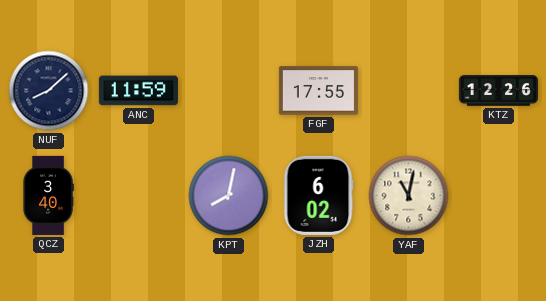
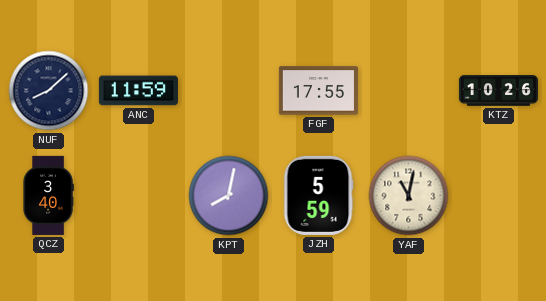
KTZ: 12:26 -> 10:26
JZH: 6:02 -> 5:59
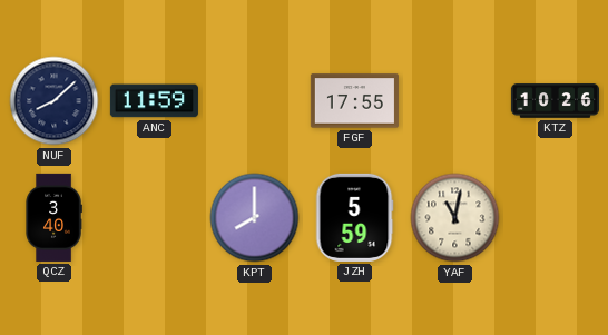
KPT: 8:02 -> 8:00
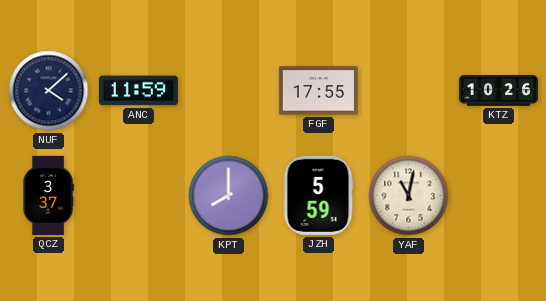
NUF: 8:08 -> 4:08
QCZ: 3:40 -> 3:37
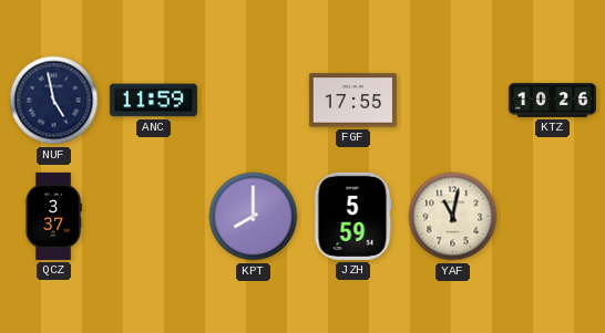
NUF: 4:08 -> 4:58
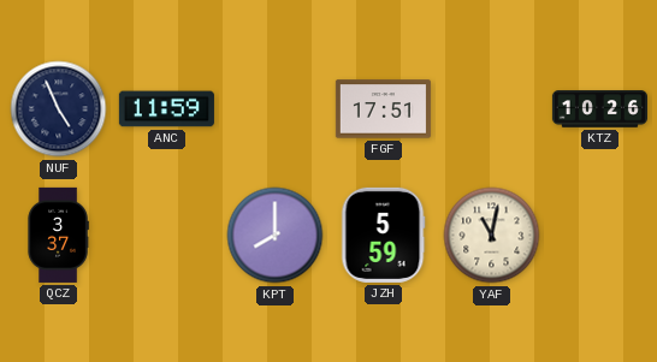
NUF: 4:58 -> 4:56
FGF: 17:55 -> 17:51
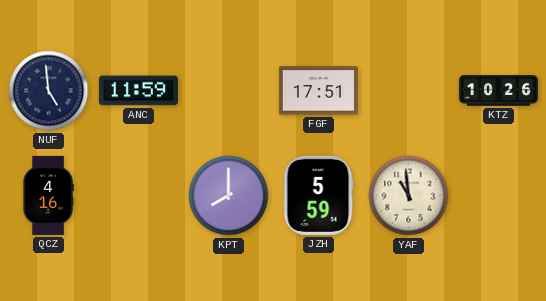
NUF: 4:56 -> 4:59
QCZ: 3:37 -> 4:16
YAF: 11:02 -> 10:59
